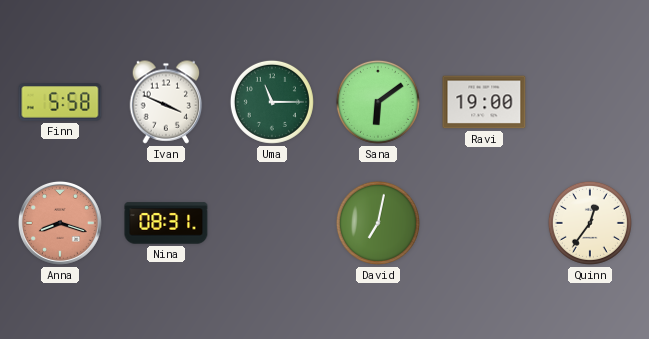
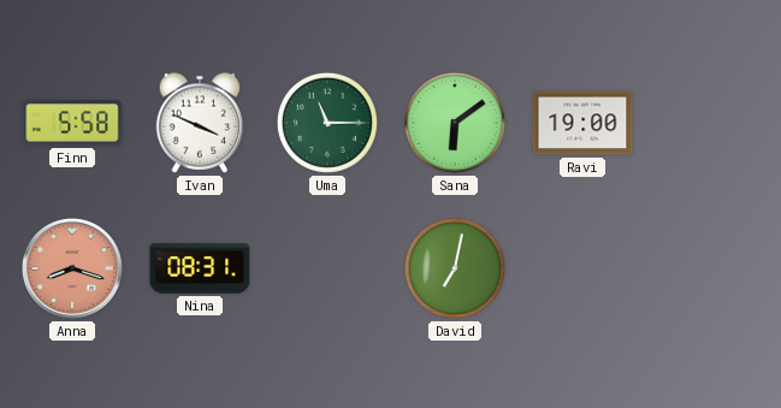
Quinn: 12:36 -> none
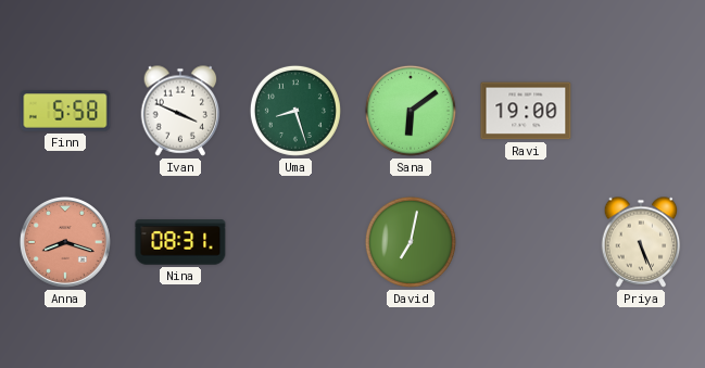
Uma: 11:15 -> 8:27
Priya: none -> 5:26
